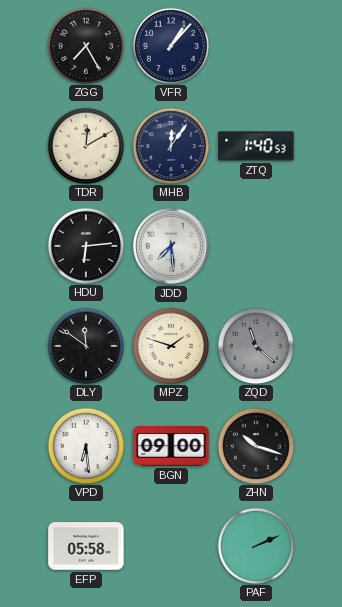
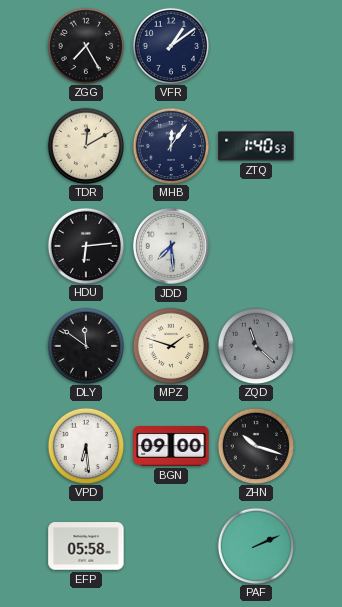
VFR: 1:07 -> 1:09
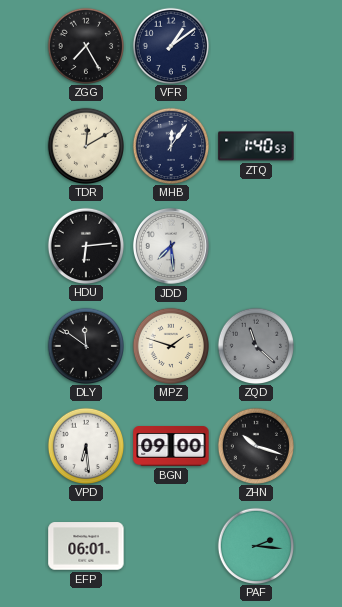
EFP: 05:58 -> 06:01
PAF: 2:11 -> 2:16
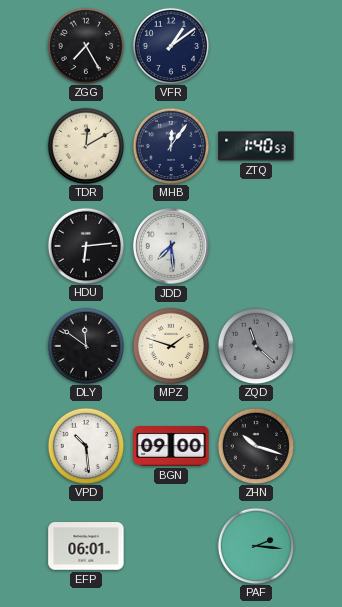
VPD: 6:29 -> 10:29
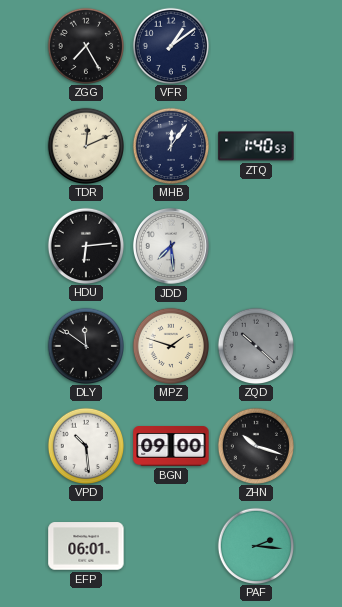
TDR: 12:10 -> 12:11
ZQD: 11:22 -> 10:22
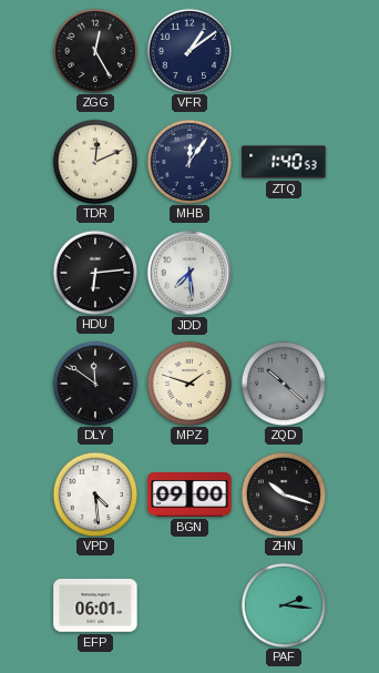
ZGG: 7:25 -> 12:25
VPD: 10:29 -> 4:29
